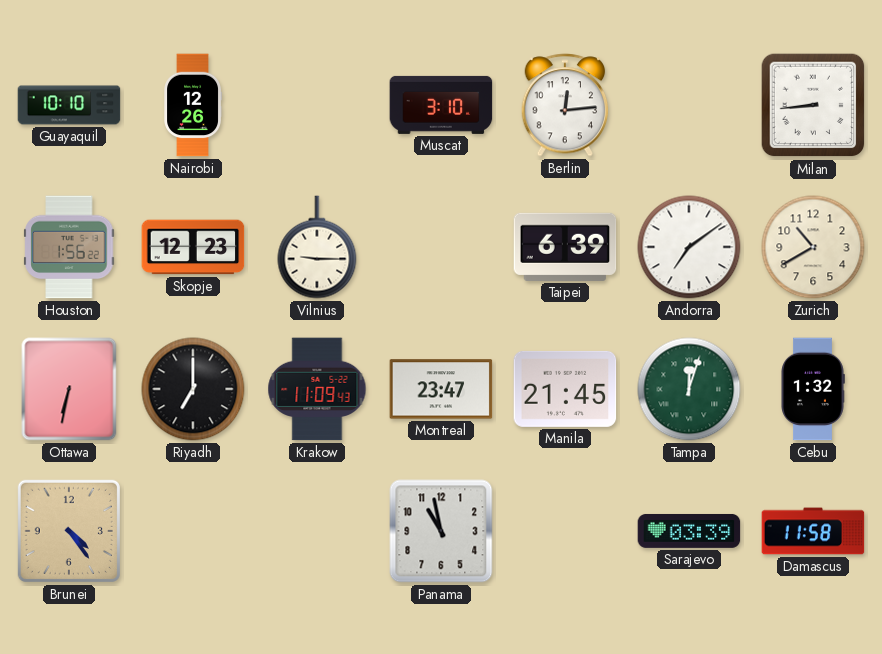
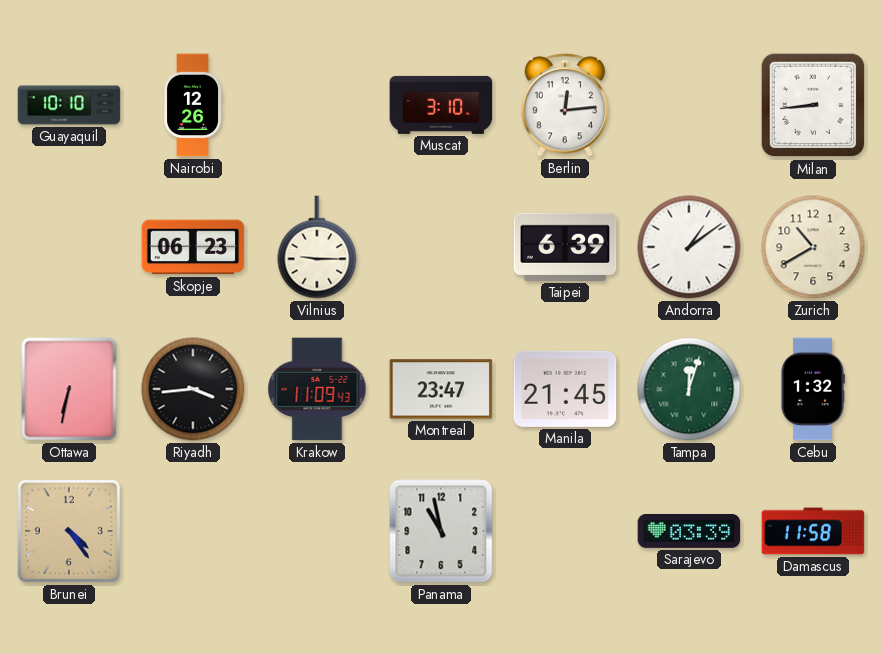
Houston: 1:56 -> none
Skopje: 12:23 -> 06:23
Andorra: 7:09 -> 1:09
Riyadh: 7:00 -> 3:44
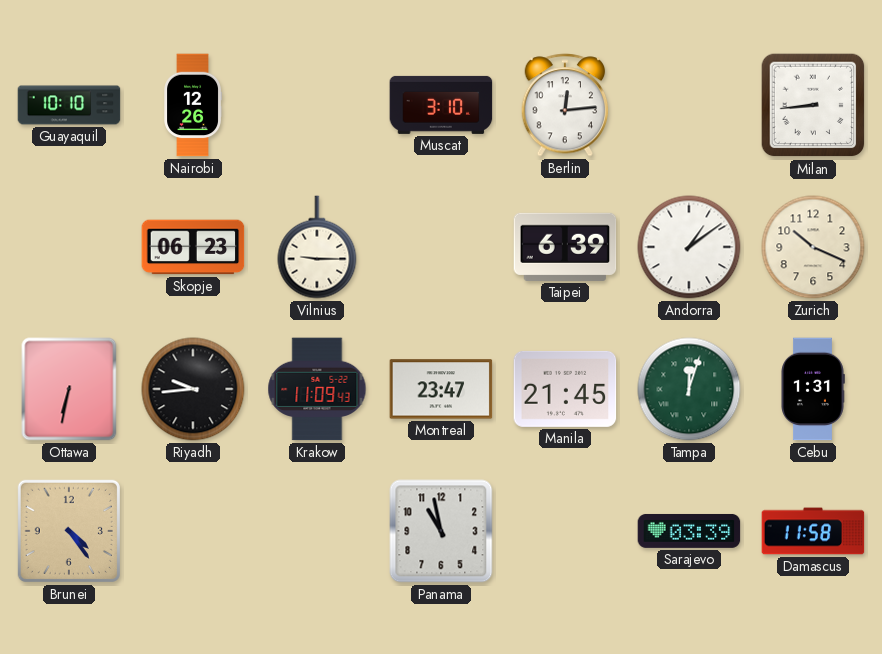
Zurich: 10:40 -> 10:19
Riyadh: 3:44 -> 9:44
Cebu: 1:32 -> 1:31
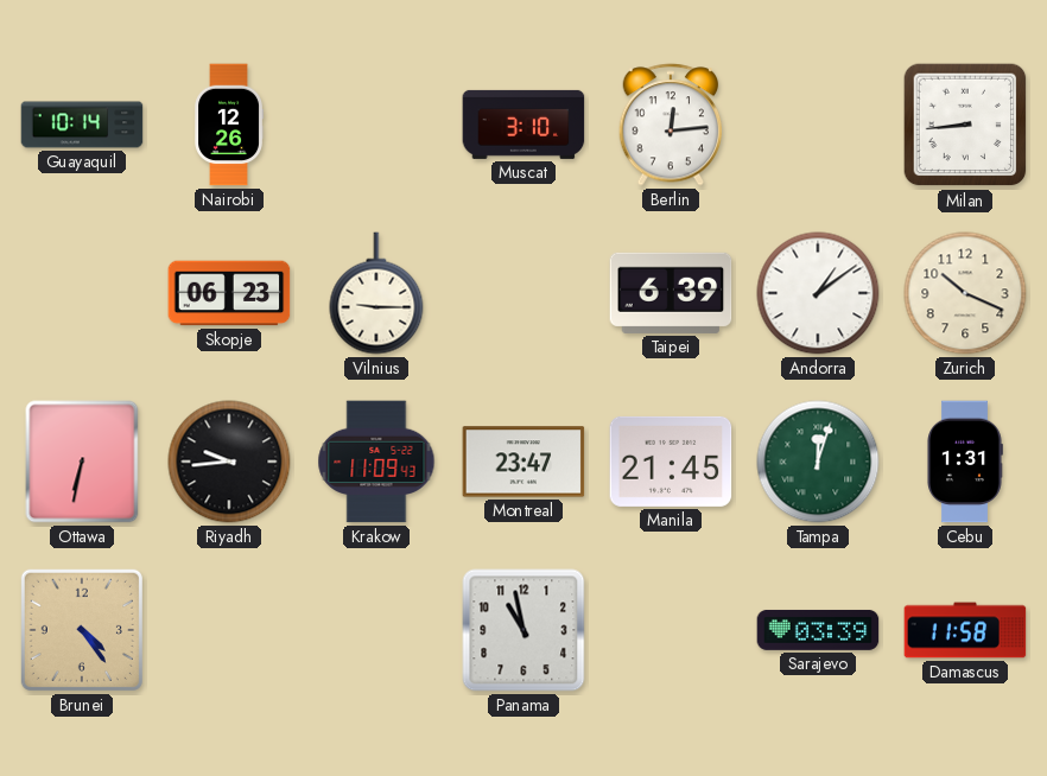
Guayaquil: 10:10 -> 10:14
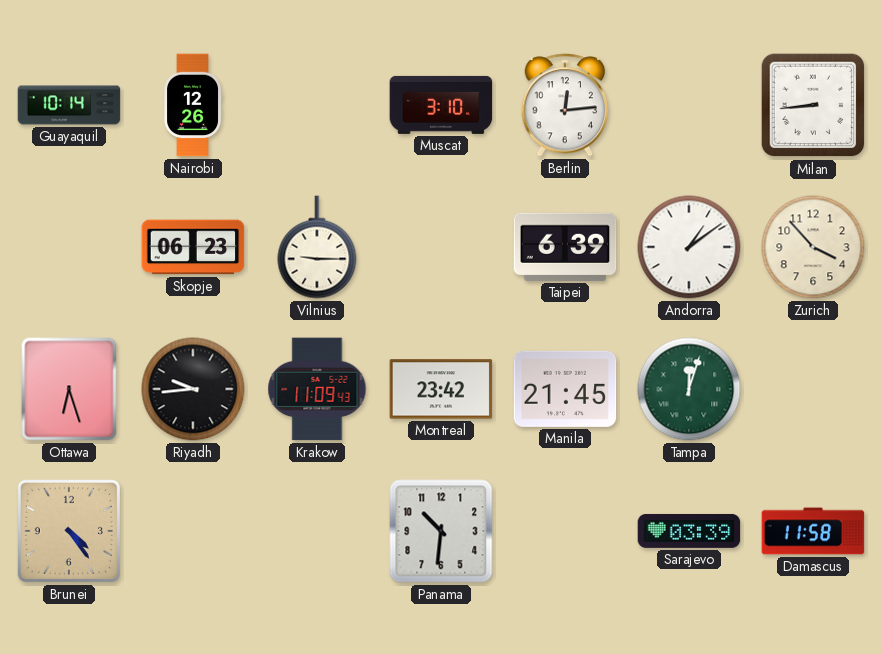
Zurich: 10:19 -> 3:53
Ottawa: 6:32 -> 6:27
Montreal: 23:47 -> 23:42
Cebu: 1:31 -> none
Panama: 10:58 -> 10:31
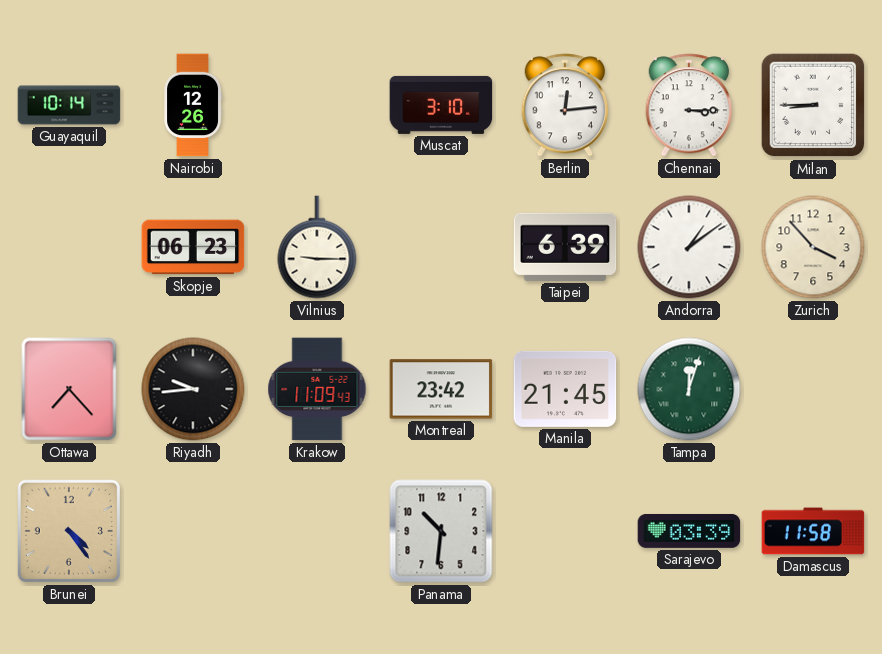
Chennai: none -> 3:15
Milan: 8:44 -> 8:45
Ottawa: 6:27 -> 7:23
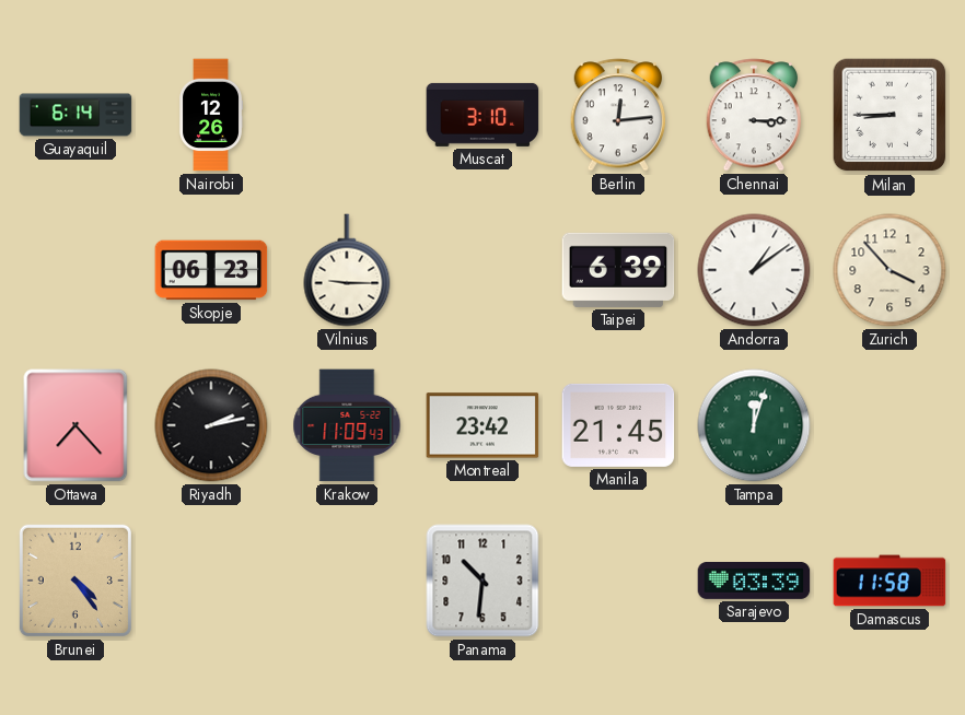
Guayaquil: 10:14 -> 6:14
Riyadh: 9:44 -> 2:13
